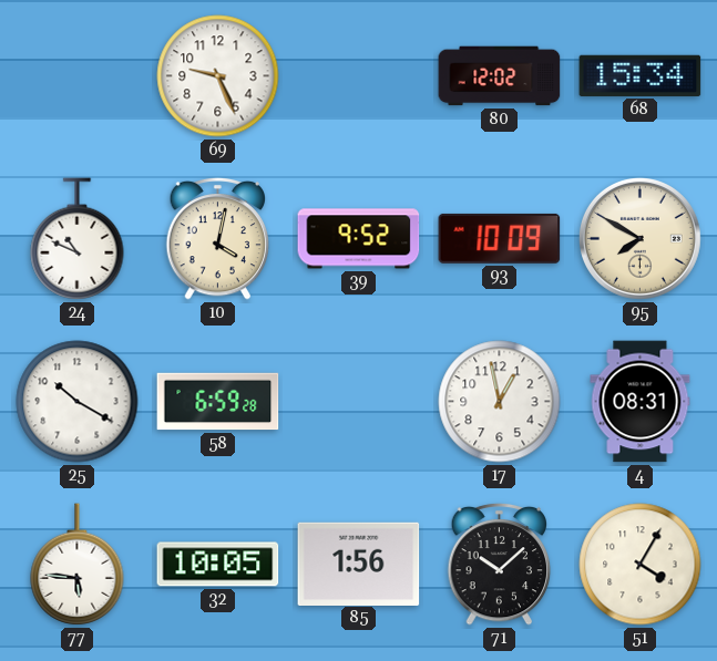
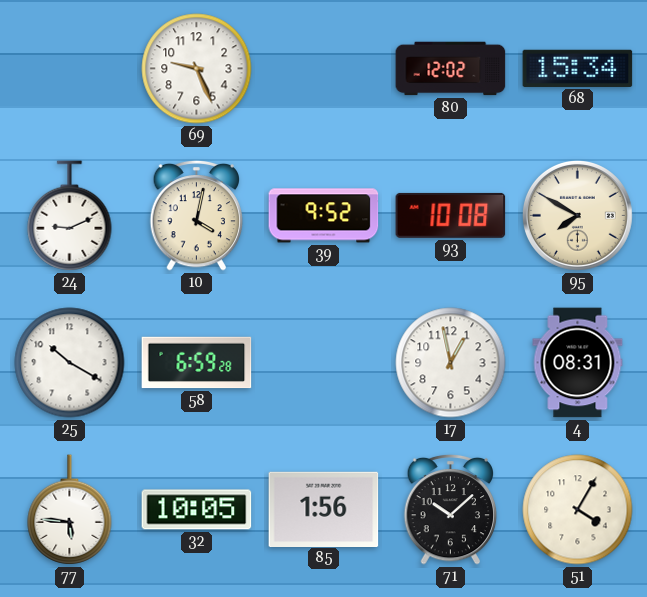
24: 10:49 -> 9:11
93: 10:09 -> 10:08
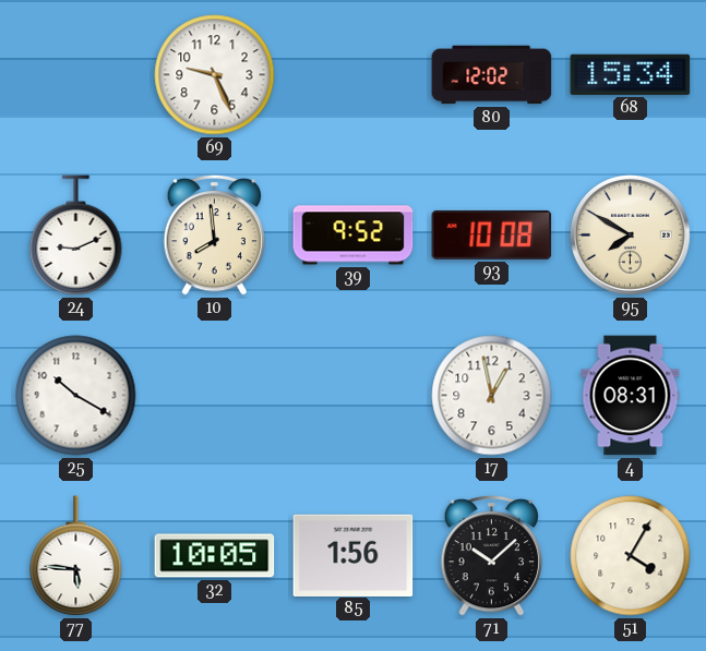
10: 4:02 -> 7:59
58: 6:59 -> none
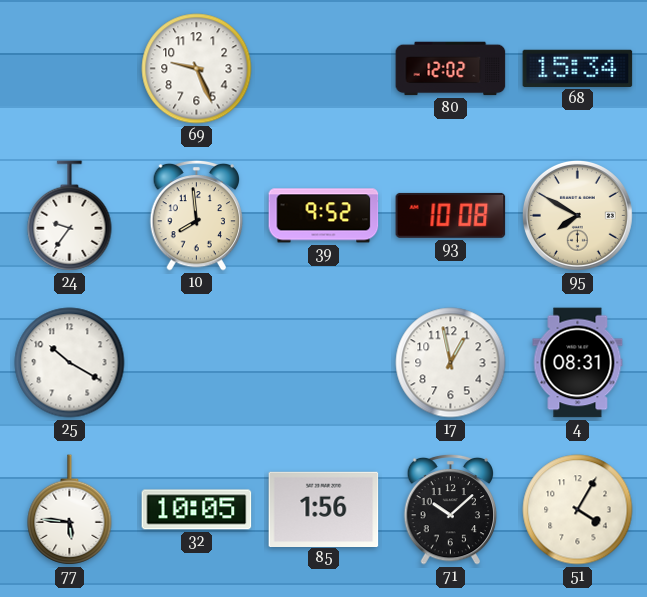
24: 9:11 -> 9:36
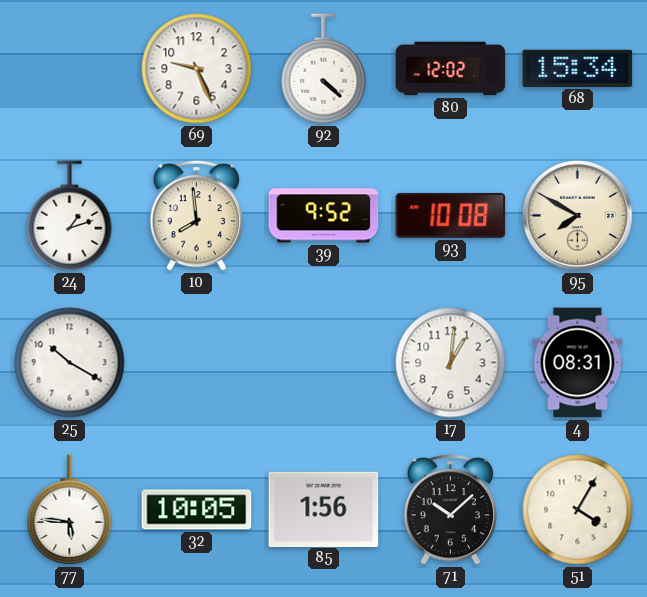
92: none -> 4:22
24: 9:36 -> 1:12
17: 12:58 -> 1:01
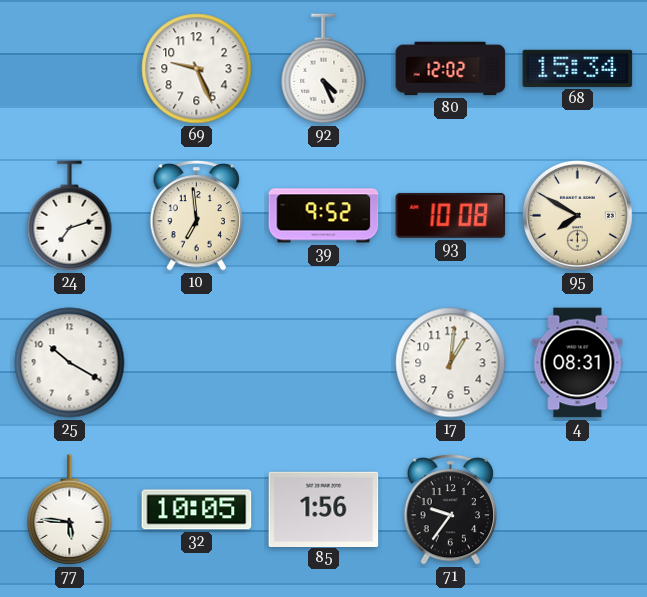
92: 4:22 -> 4:26
24: 1:12 -> 7:12
10: 7:59 -> 6:59
71: 10:08 -> 9:36
51: 4:05 -> none
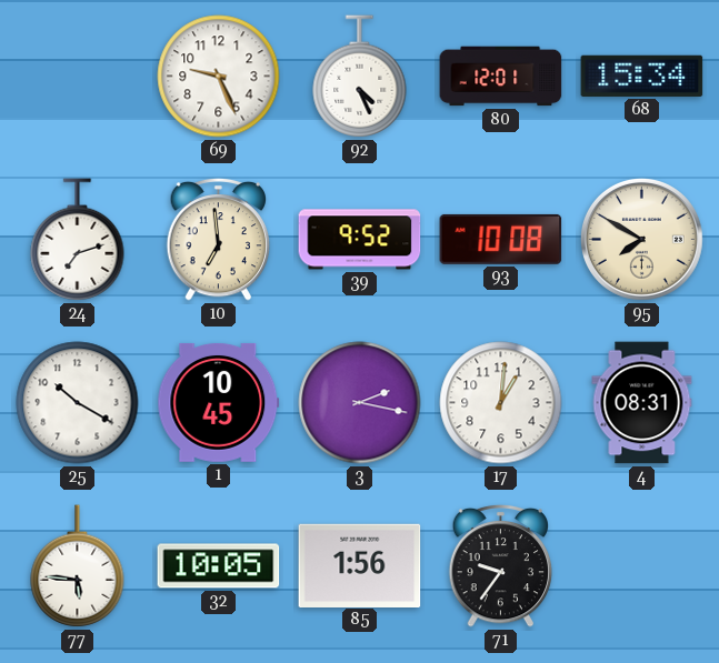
80: 12:02 -> 12:01
1: none -> 10:45
3: none -> 2:17
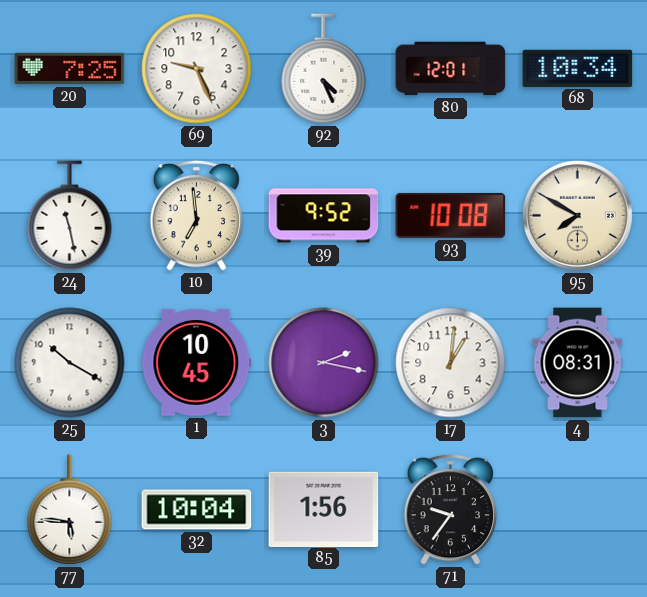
20: none -> 7:25
68: 15:34 -> 10:34
24: 7:12 -> 11:28
32: 10:05 -> 10:04
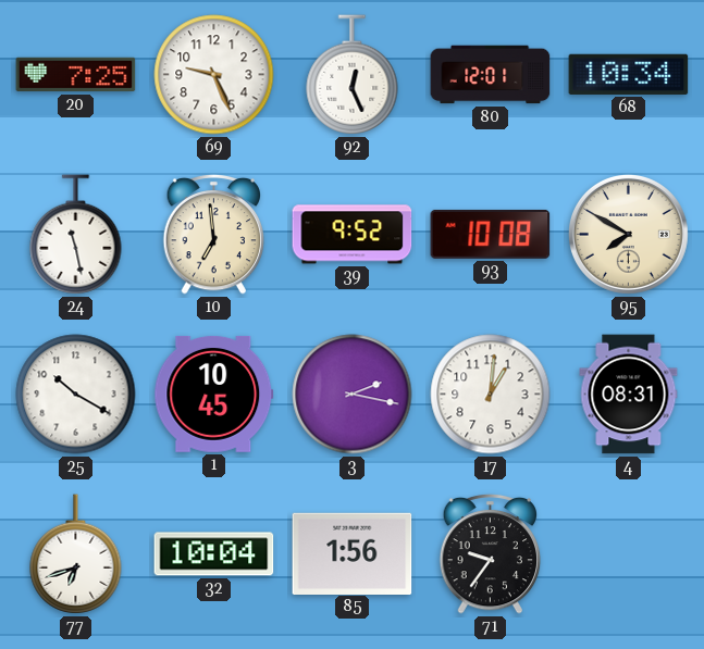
92: 4:26 -> 12:26
77: 5:46 -> 6:42
